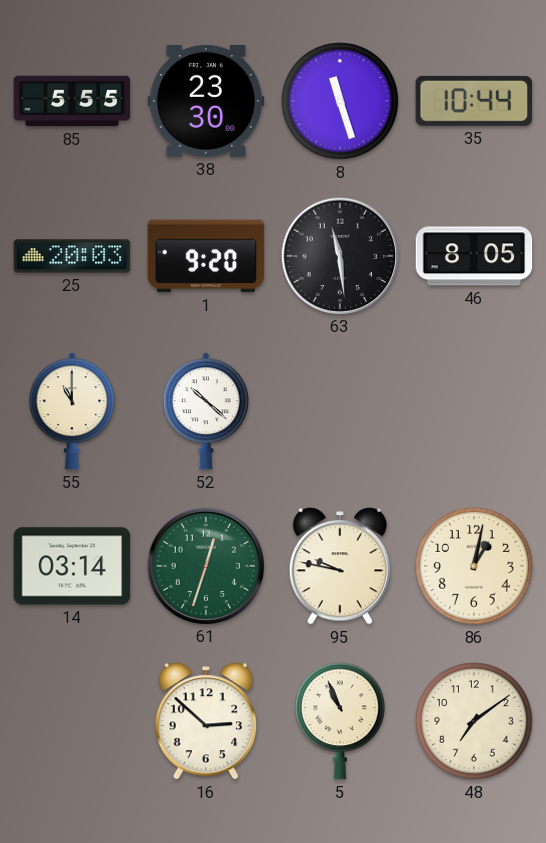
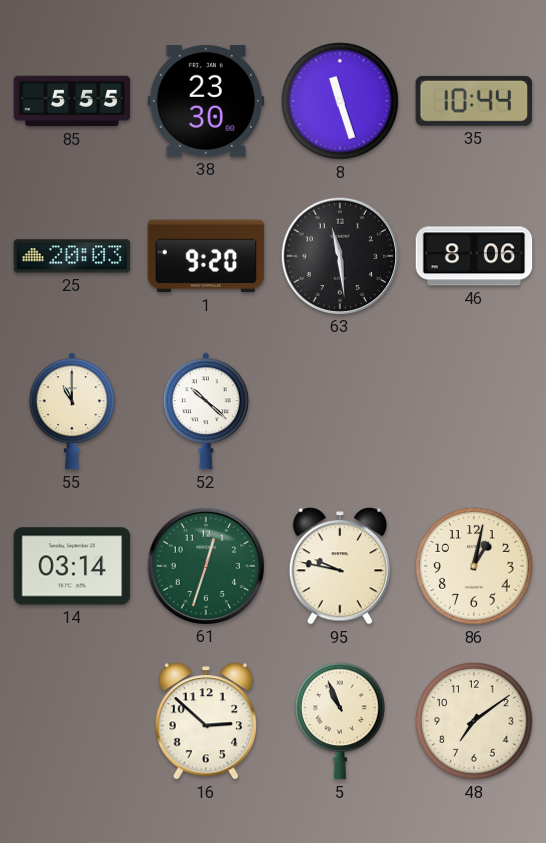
46: 8:05 -> 8:06
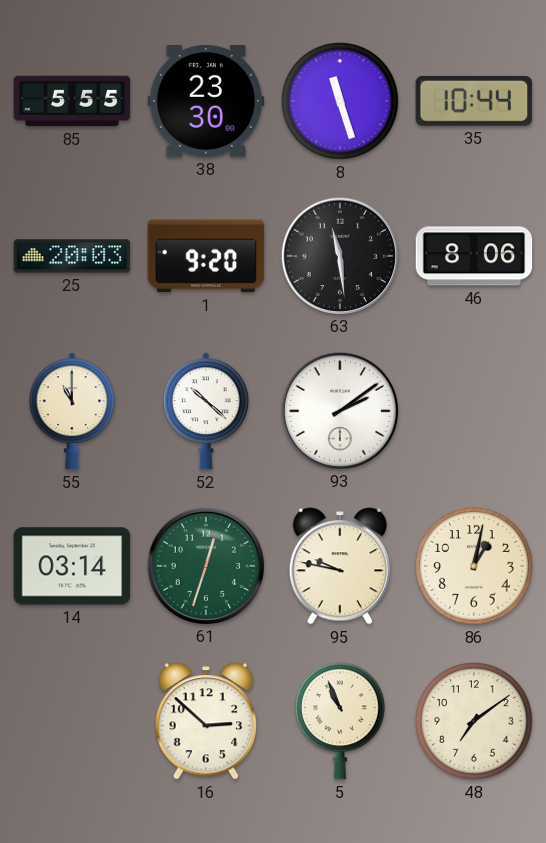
93: none -> 2:09
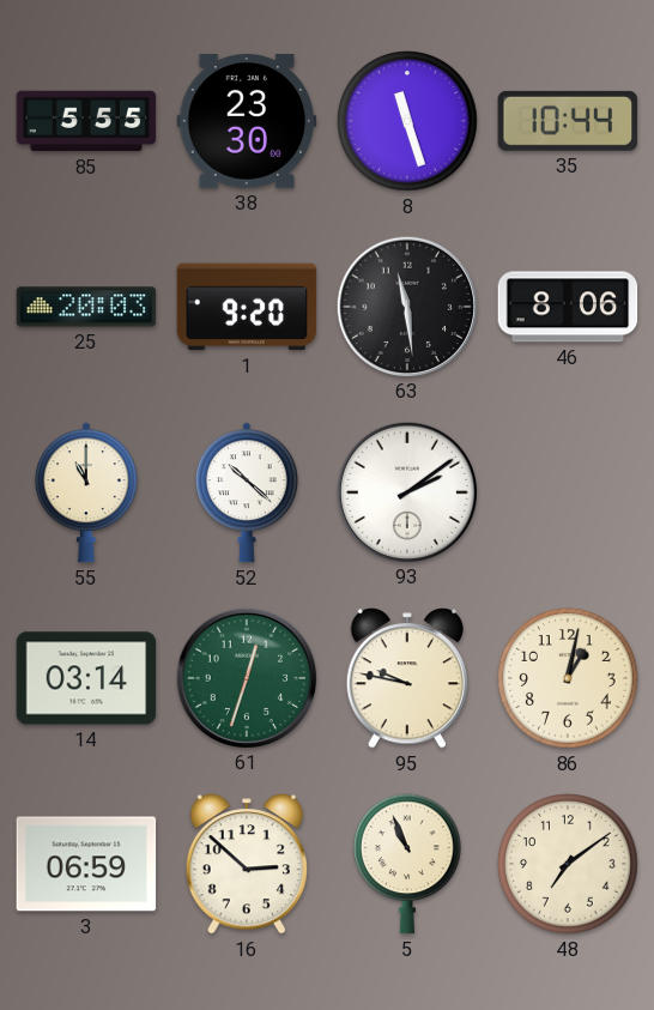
3: none -> 06:59
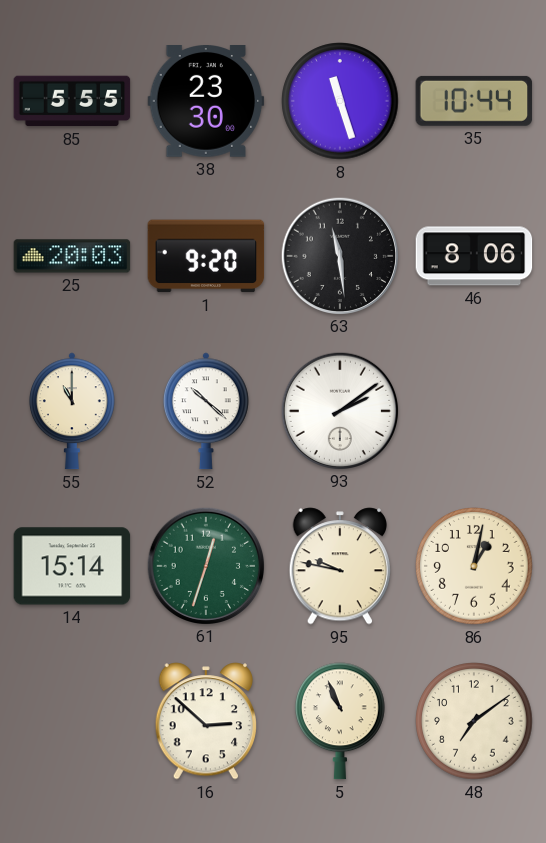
14: 03:14 -> 15:14
3: 06:59 -> none
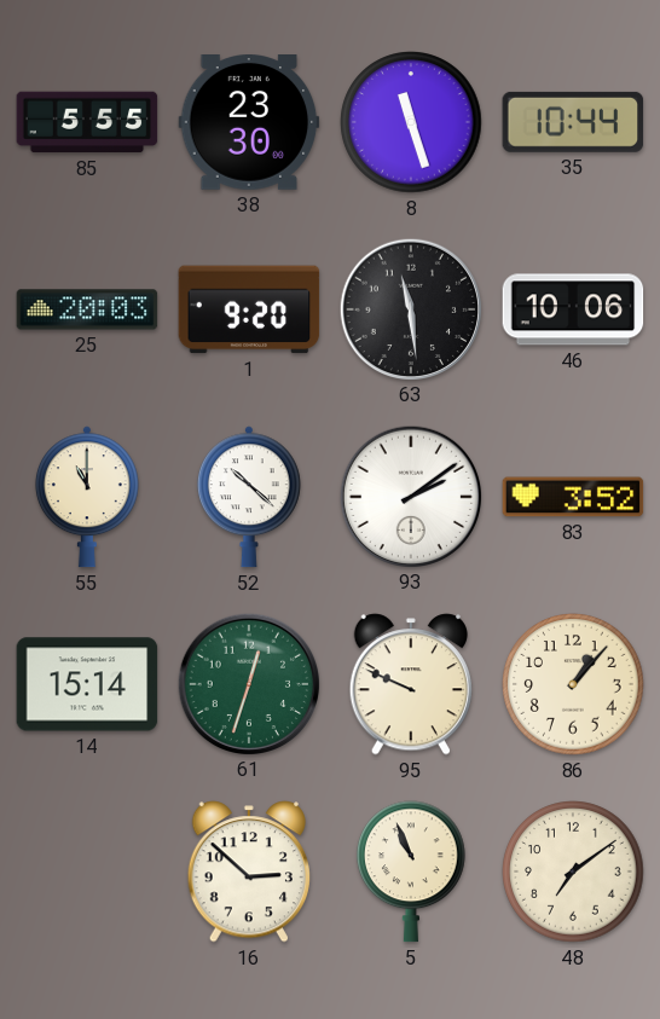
46: 8:06 -> 10:06
83: none -> 3:52
95: 9:47 -> 9:49
86: 1:02 -> 1:07
